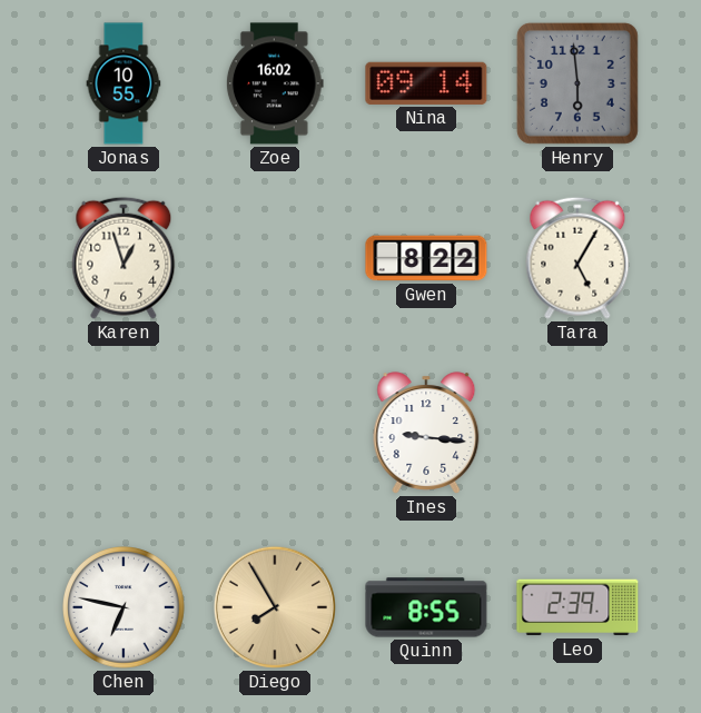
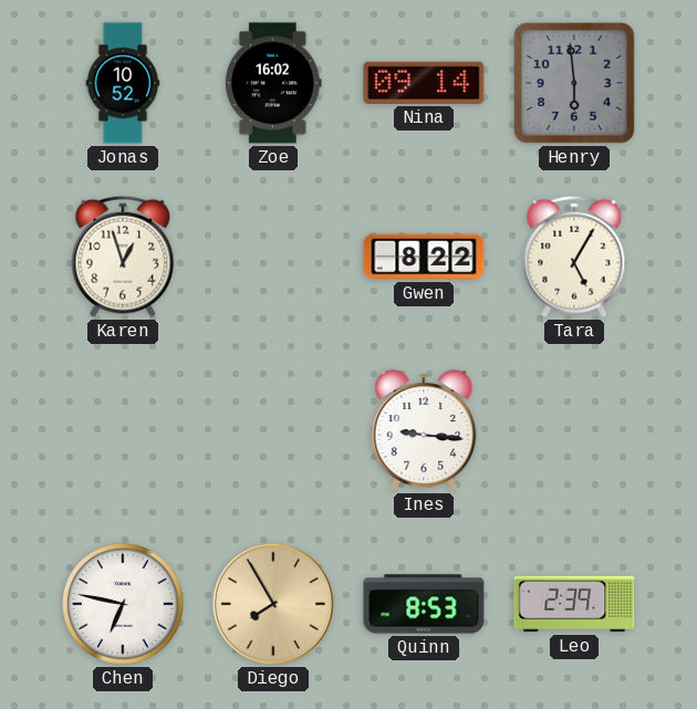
Jonas: 10:55 -> 10:52
Quinn: 8:55 -> 8:53
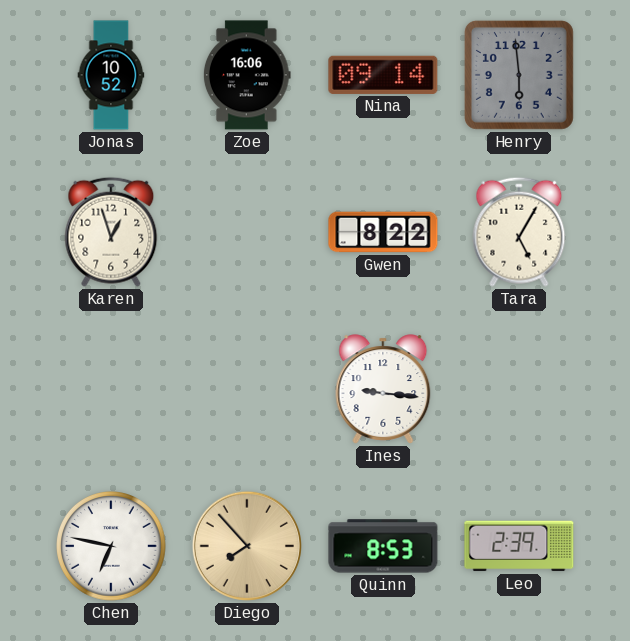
Zoe: 16:02 -> 16:06
Diego: 7:55 -> 7:53
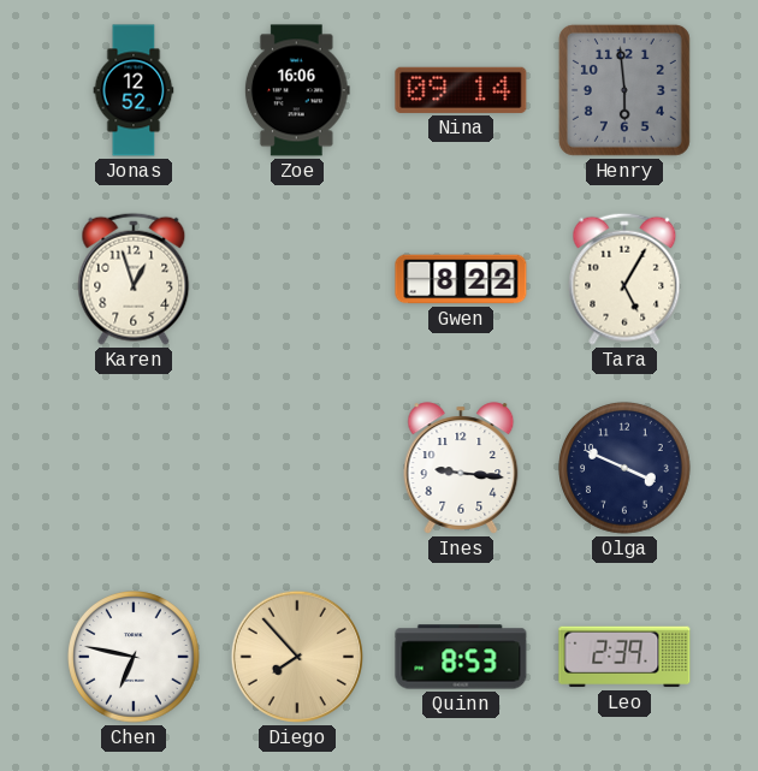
Jonas: 10:52 -> 12:52
Olga: none -> 3:49
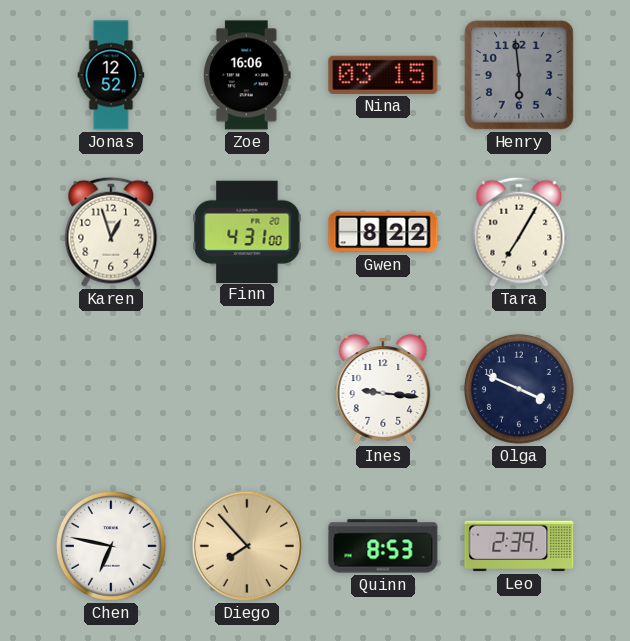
Nina: 09:14 -> 03:15
Finn: none -> 4:31
Tara: 5:05 -> 7:05
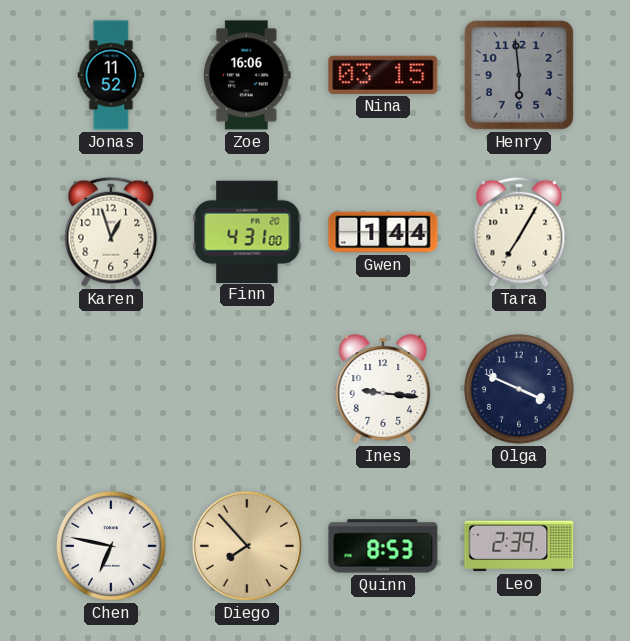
Jonas: 12:52 -> 11:52
Gwen: 8:22 -> 1:44
